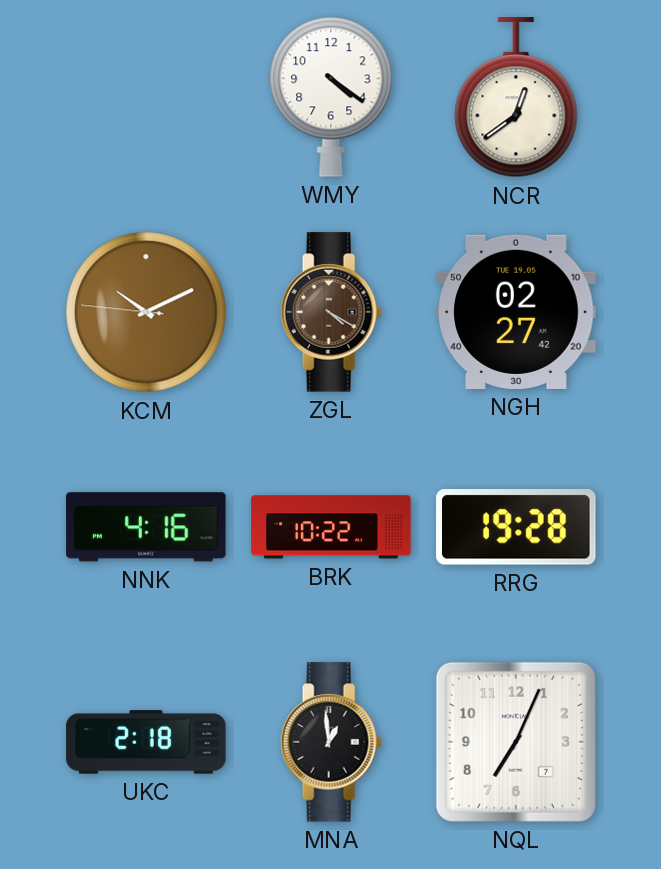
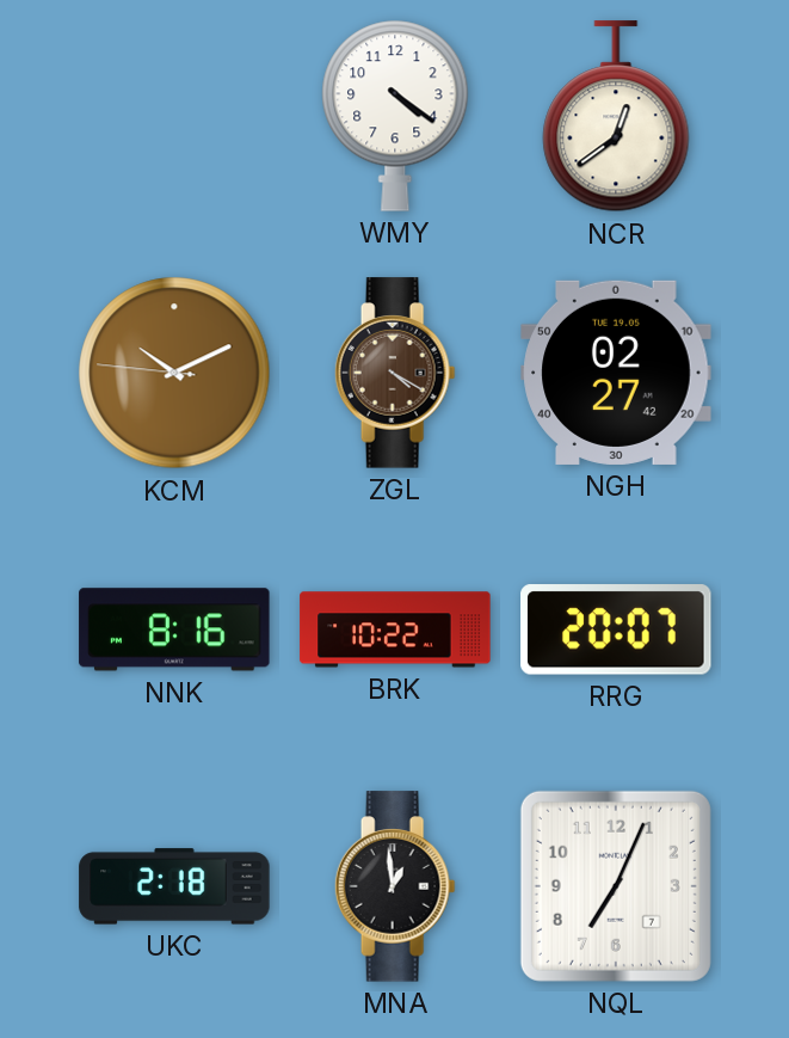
NNK: 4:16 -> 8:16
RRG: 19:28 -> 20:07
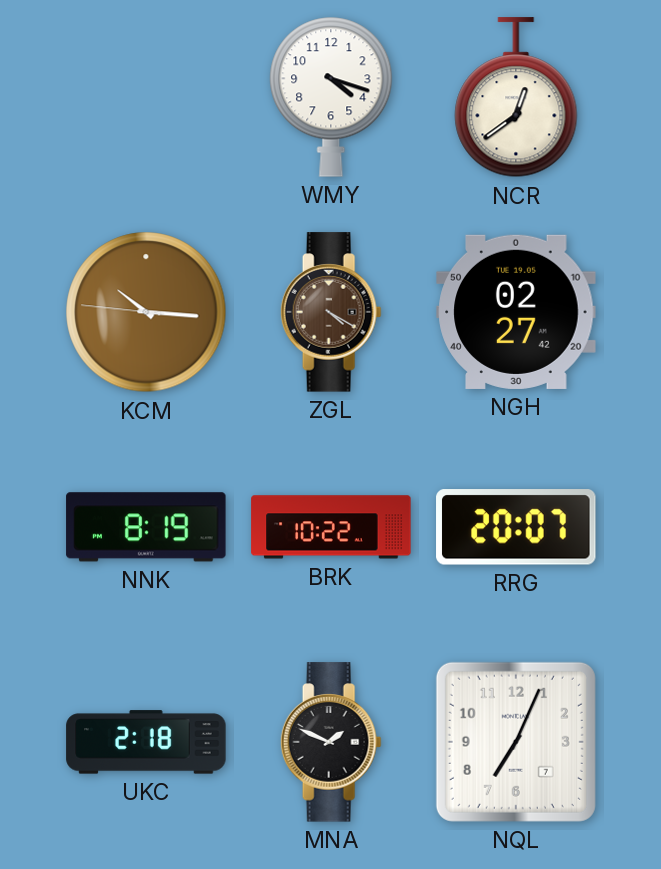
WMY: 4:21 -> 4:18
KCM: 10:10 -> 10:15
NNK: 8:16 -> 8:19
MNA: 12:59 -> 1:49
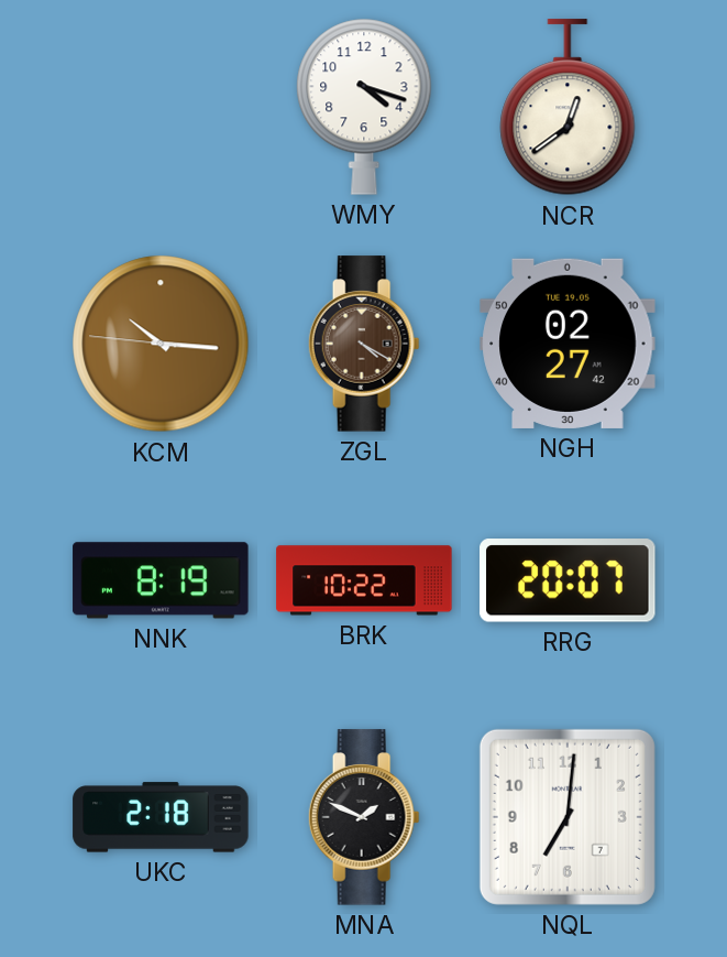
NQL: 7:04 -> 7:01
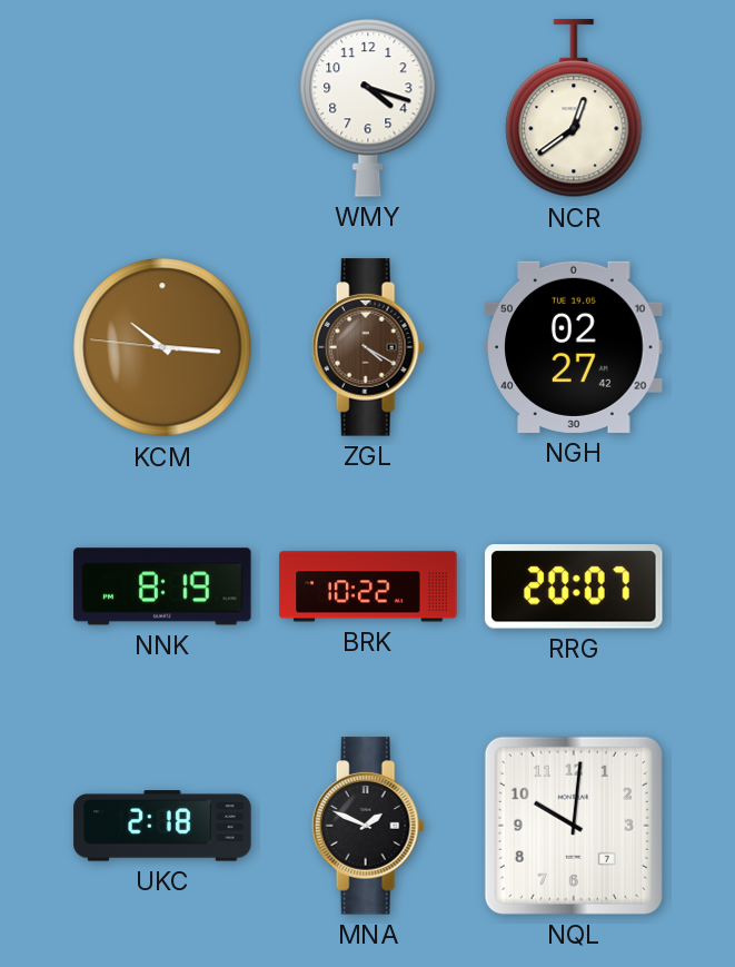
NQL: 7:01 -> 10:01
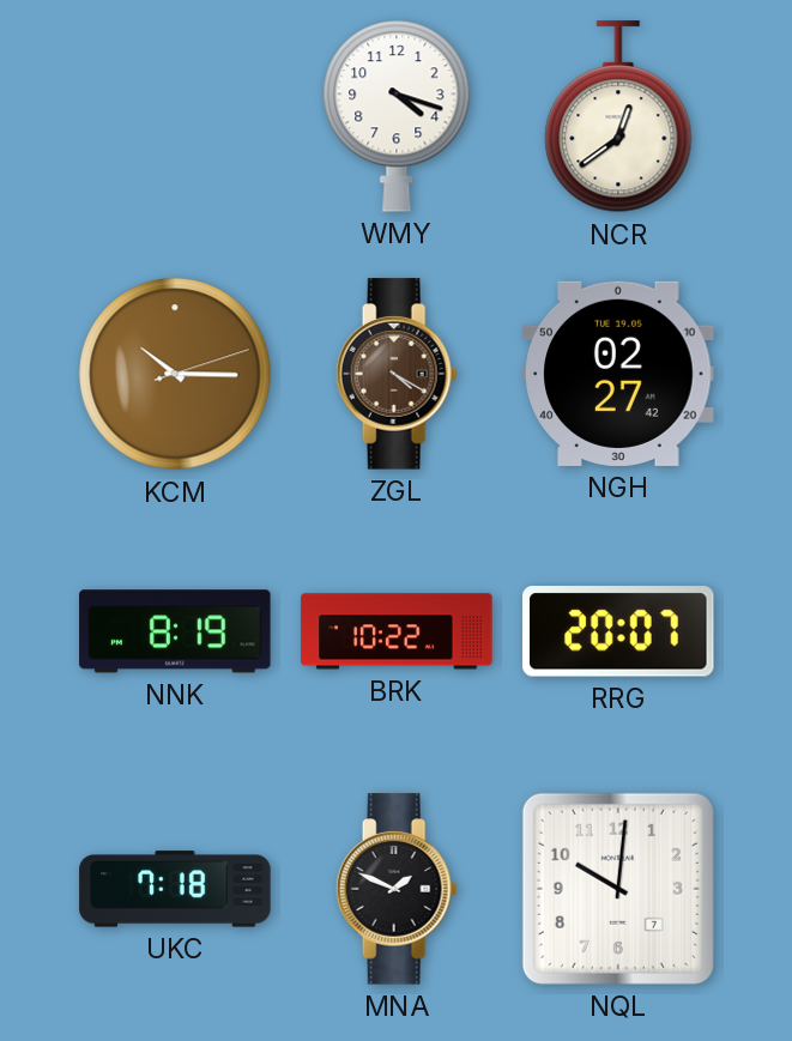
KCM: 10:15:46 -> 10:15:12
UKC: 2:18 -> 7:18
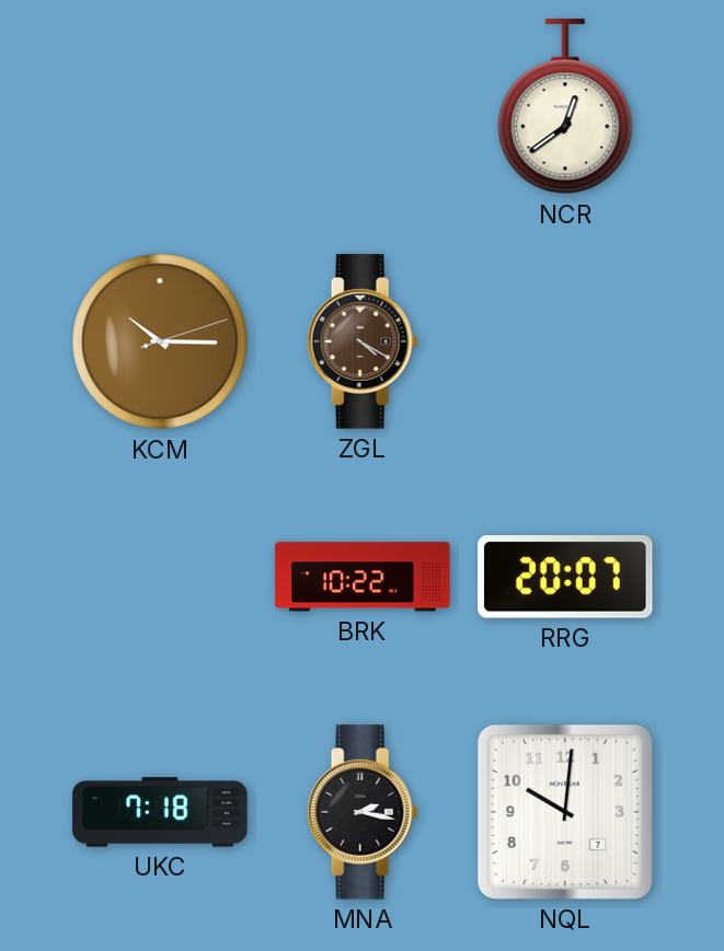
WMY: 4:18 -> none
NGH: 02:27 -> none
NNK: 8:19 -> none
MNA: 1:49 -> 2:17
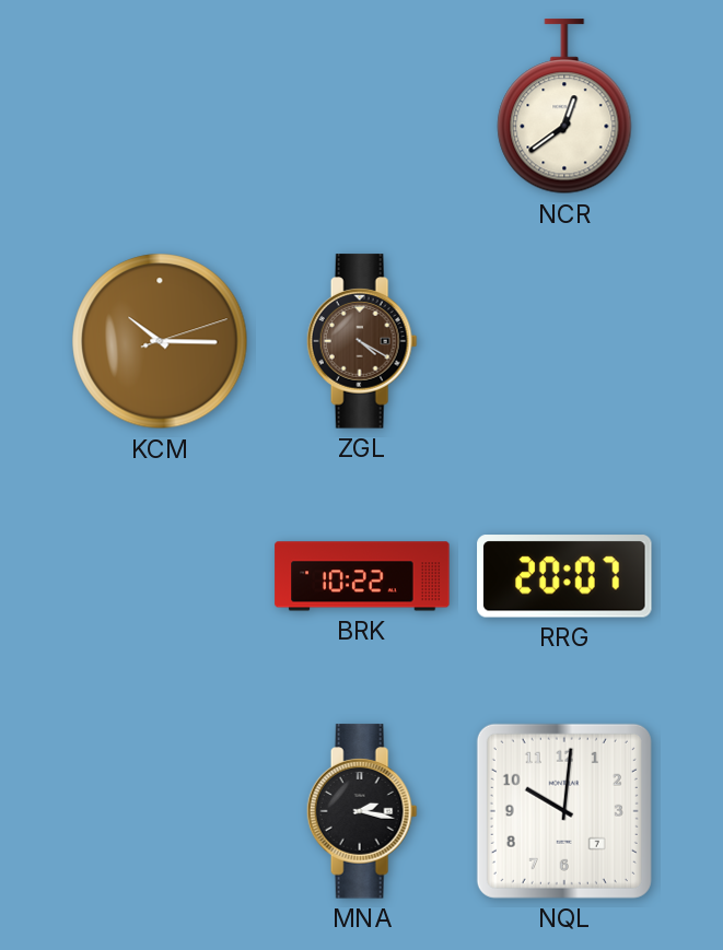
UKC: 7:18 -> none
